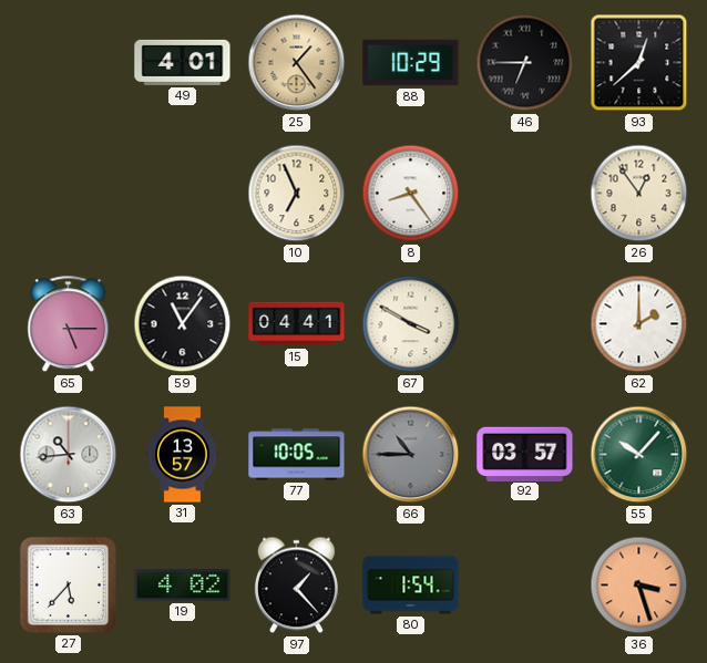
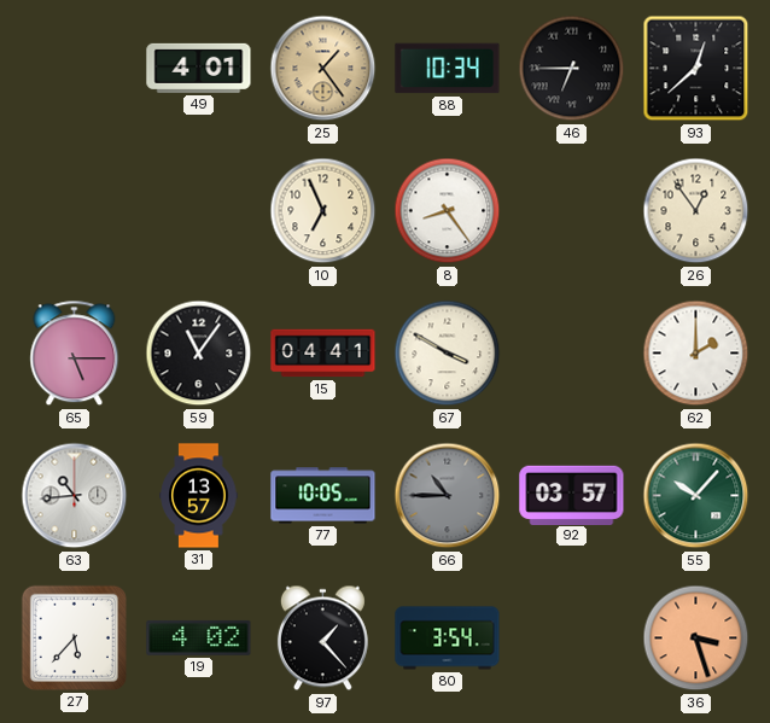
88: 10:29 -> 10:34
80: 1:54 -> 3:54
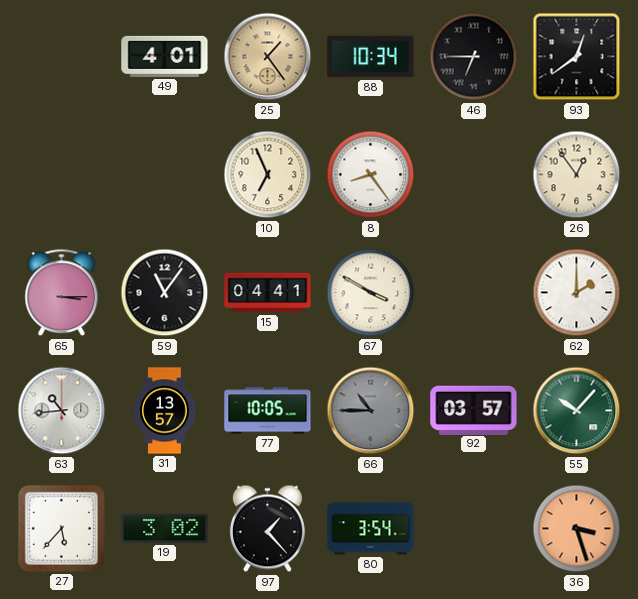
93: 12:38 -> 12:39
65: 5:15 -> 3:15
19: 4:02 -> 3:02
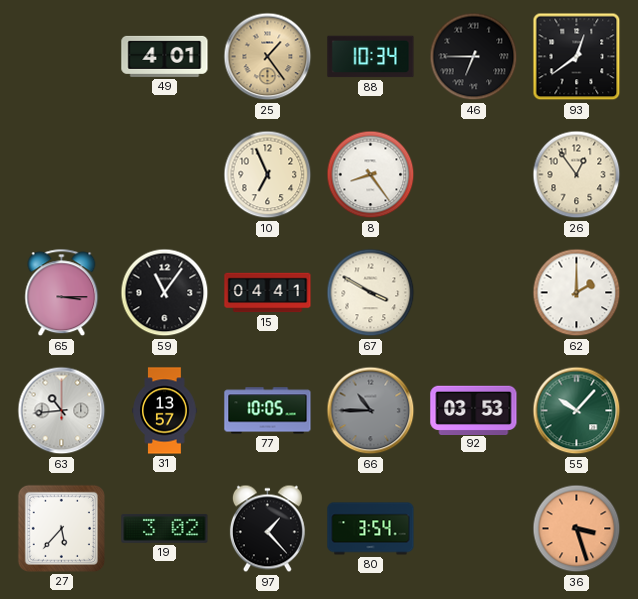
92: 03:57 -> 03:53
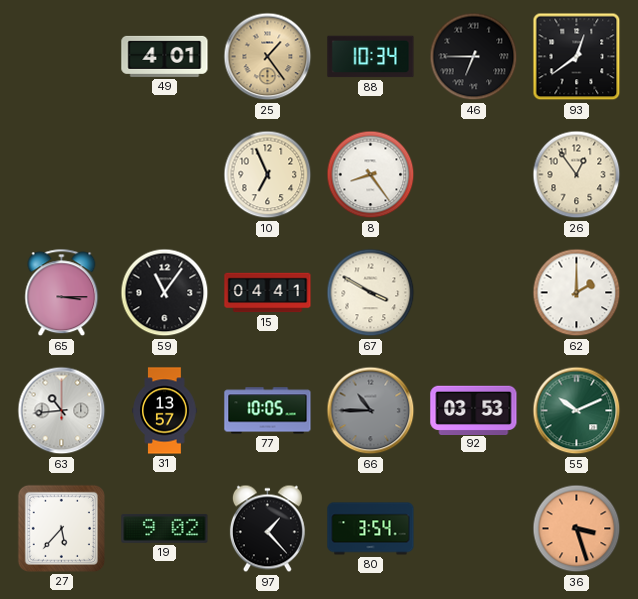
55: 10:07 -> 10:11
19: 3:02 -> 9:02
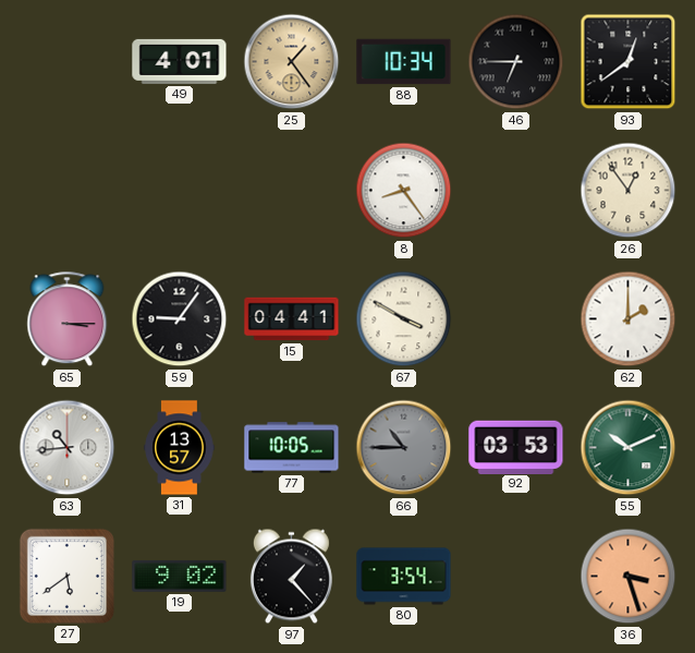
10: 6:56 -> none
59: 11:06 -> 9:06
27: 5:37 -> 5:39
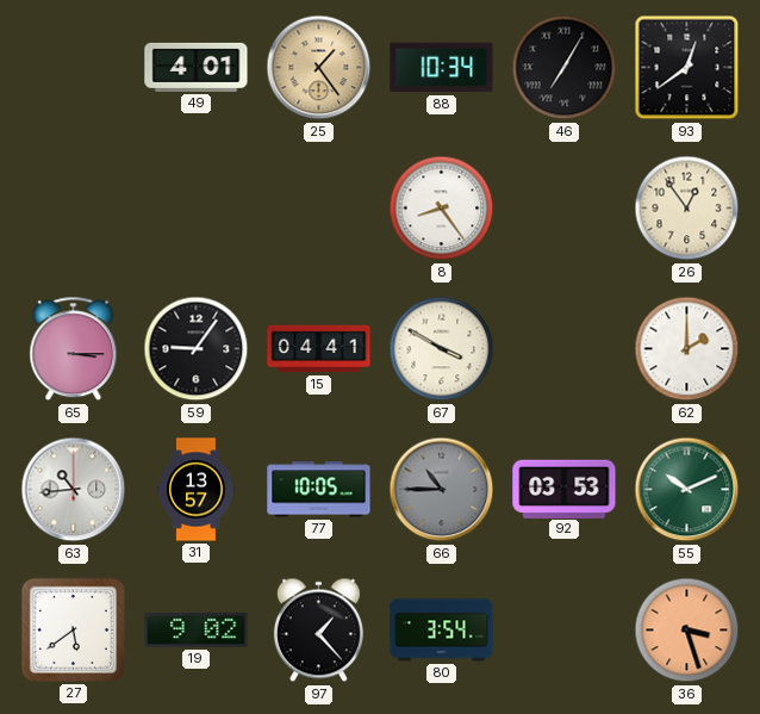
46: 6:45 -> 7:05
